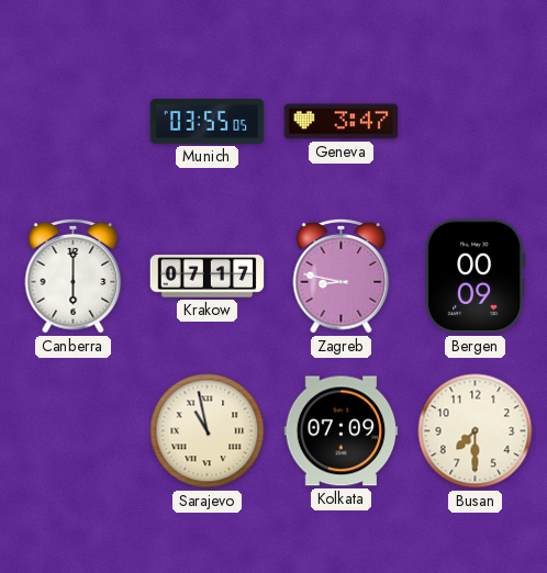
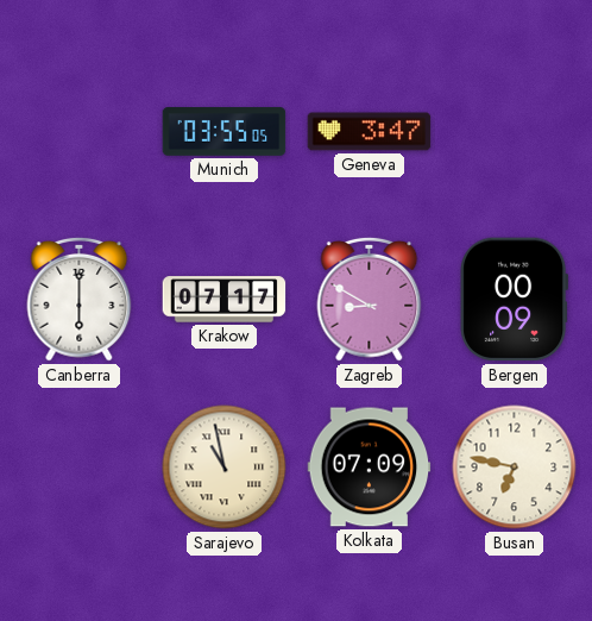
Zagreb: 8:47 -> 8:50
Busan: 7:30 -> 6:47
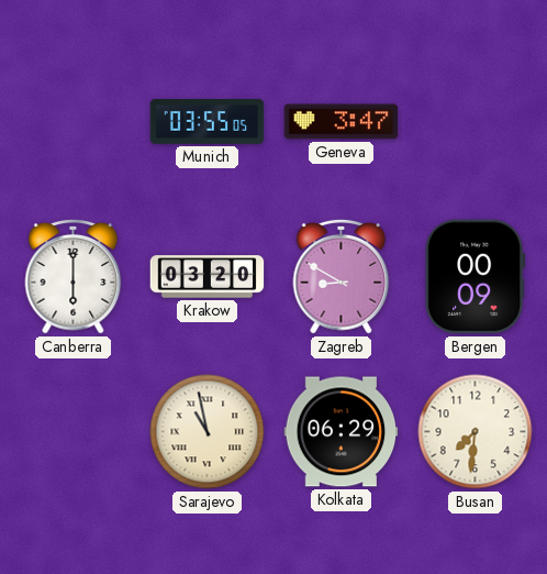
Krakow: 07:17 -> 03:20
Kolkata: 07:09 -> 06:29
Busan: 6:47 -> 7:31
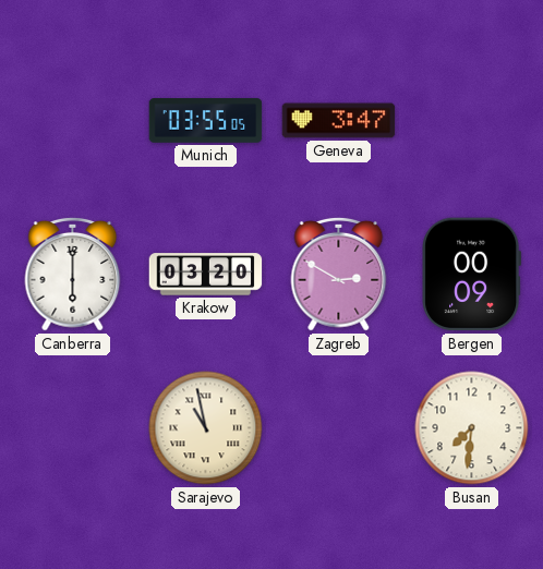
Zagreb: 8:50 -> 2:50
Kolkata: 06:29 -> none
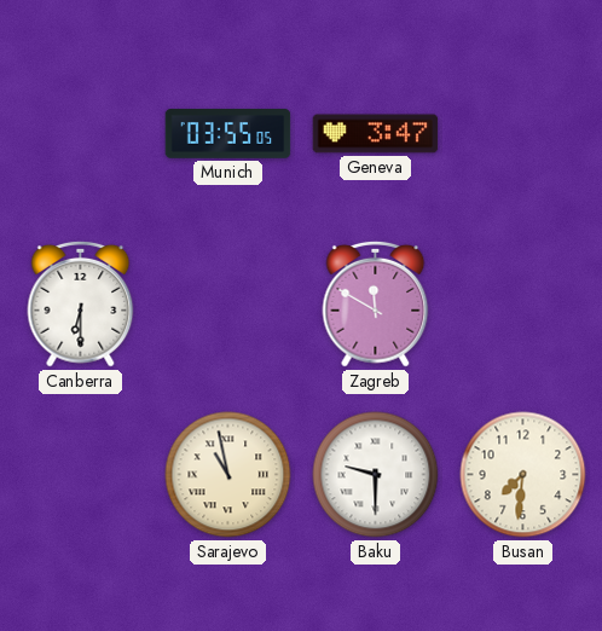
Canberra: 6:00 -> 6:30
Krakow: 03:20 -> none
Zagreb: 2:50 -> 11:50
Bergen: 00:09 -> none
Baku: none -> 9:30
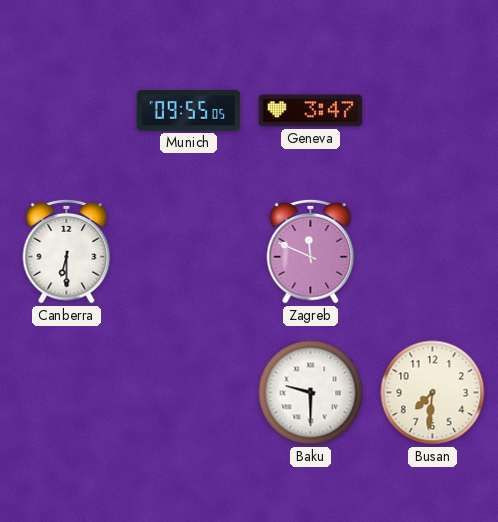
Munich: 03:55 -> 09:55
Zagreb: 11:50 -> 11:49
Sarajevo: 10:58 -> none
